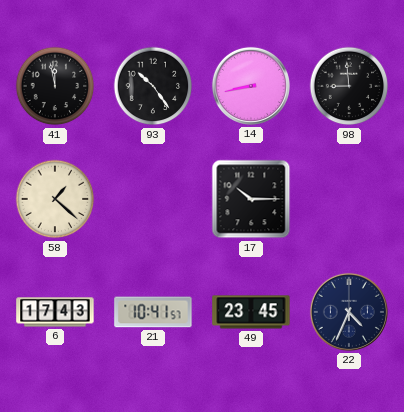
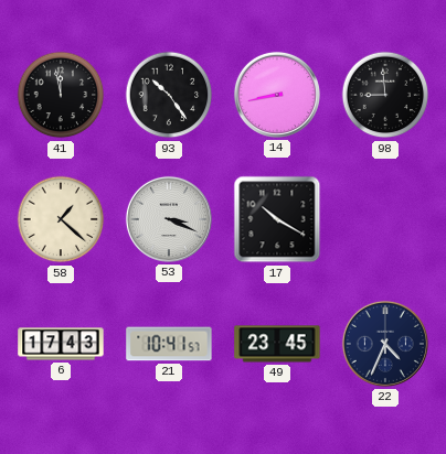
53: none -> 3:19
17: 10:15 -> 10:20
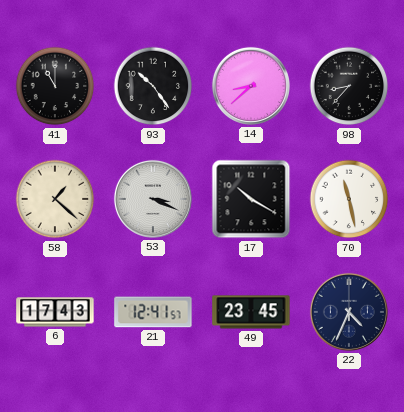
41: 11:58 -> 11:00
14: 8:43 -> 8:38
98: 8:59 -> 8:37
70: none -> 11:28
21: 10:41 -> 12:41
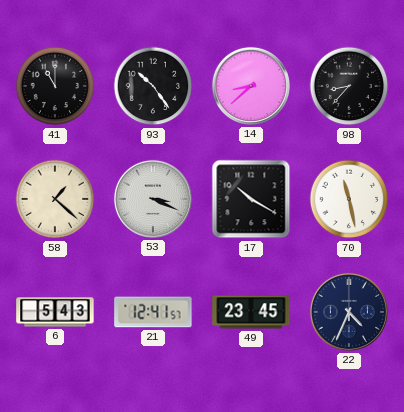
6: 17:43 -> 5:43
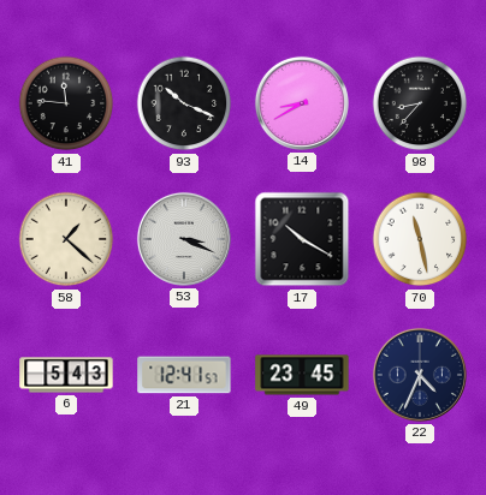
41: 11:00 -> 11:46
93: 10:24 -> 10:19
14: 8:38 -> 8:40
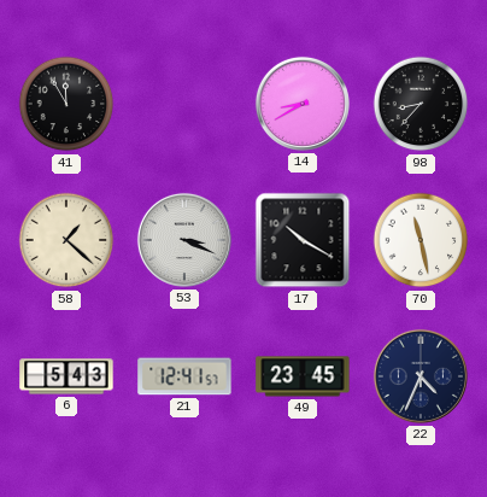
41: 11:46 -> 11:55
93: 10:19 -> none
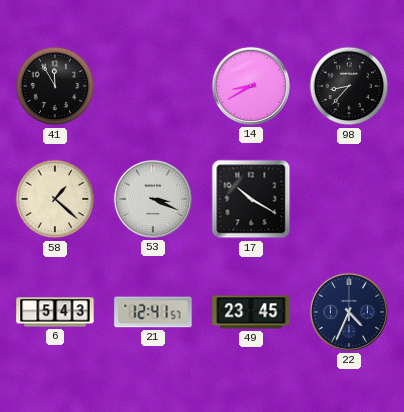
70: 11:28 -> none
